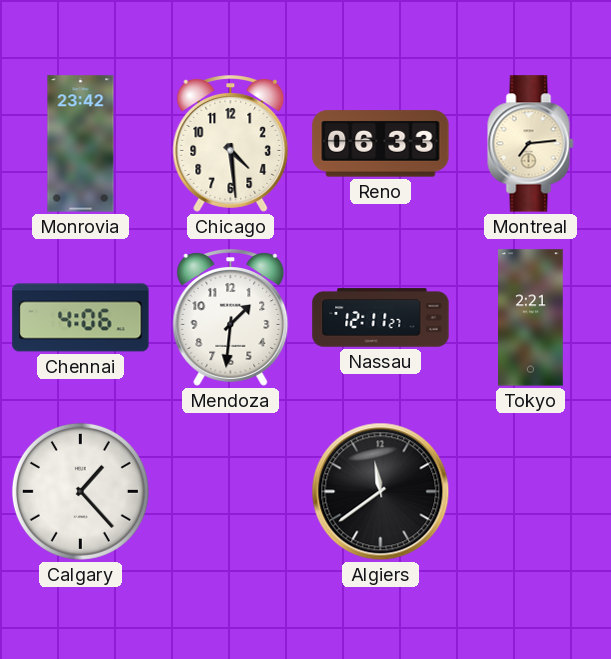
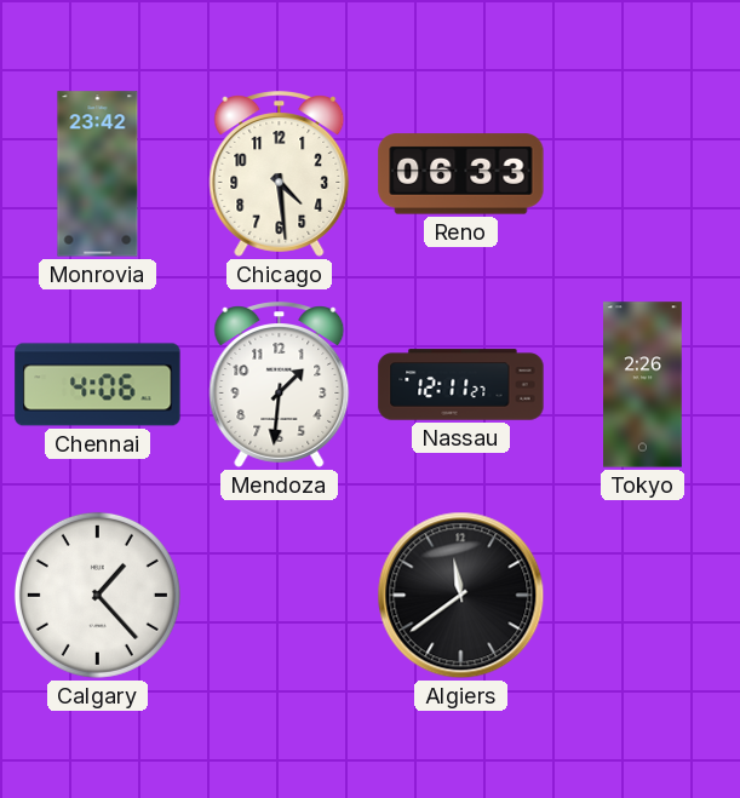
Montreal: 7:14 -> none
Tokyo: 2:21 -> 2:26
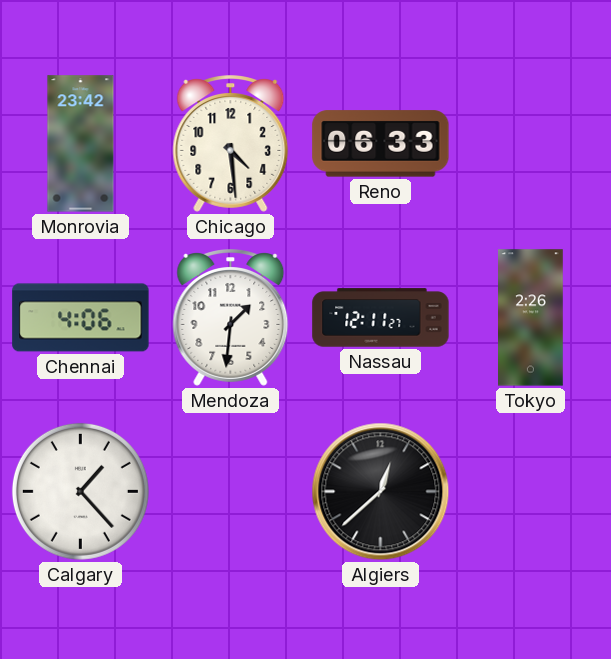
Algiers: 11:39 -> 12:38
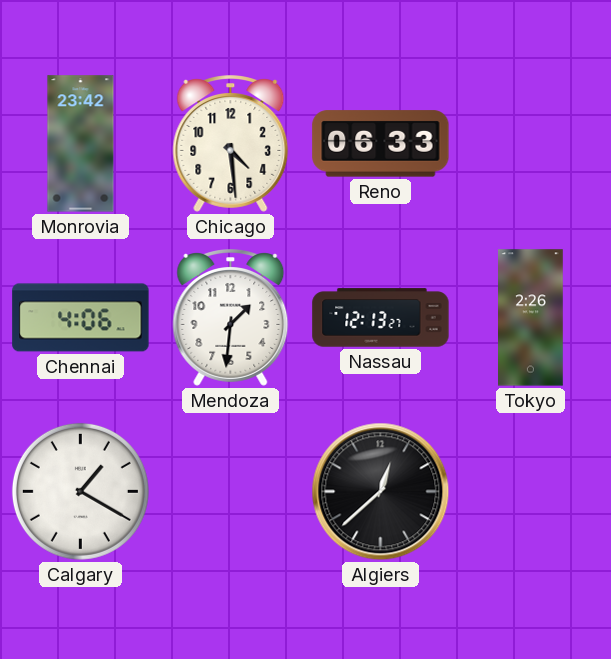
Nassau: 12:11 -> 12:13
Calgary: 1:23 -> 1:20
